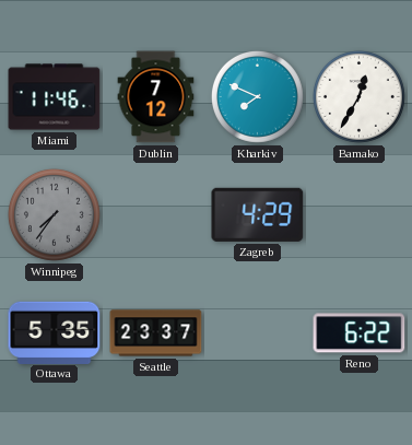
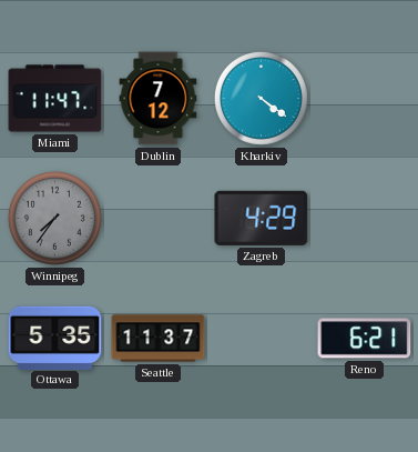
Miami: 11:46 -> 11:47
Kharkiv: 7:49 -> 4:21
Bamako: 12:35 -> none
Seattle: 23:37 -> 11:37
Reno: 6:22 -> 6:21
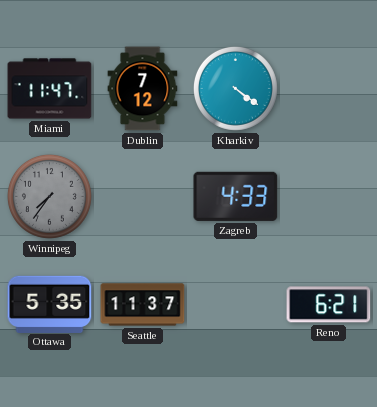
Zagreb: 4:29 -> 4:33
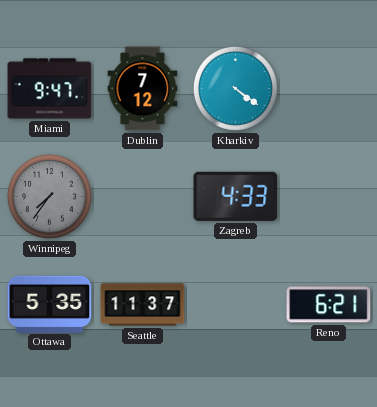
Miami: 11:47 -> 9:47
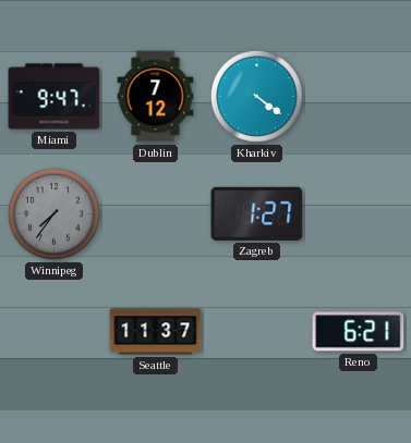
Zagreb: 4:33 -> 1:27
Ottawa: 5:35 -> none
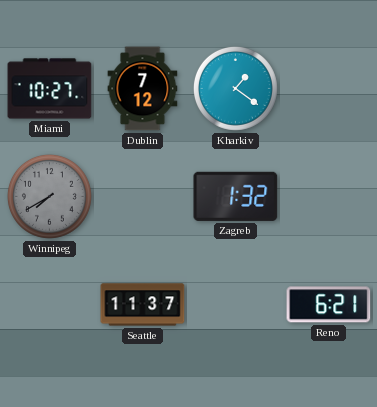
Miami: 9:47 -> 10:27
Kharkiv: 4:21 -> 1:21
Winnipeg: 7:36 -> 7:40
Zagreb: 1:27 -> 1:32
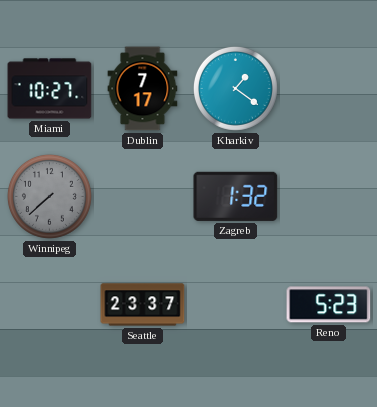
Dublin: 7:12 -> 7:17
Winnipeg: 7:40 -> 7:38
Seattle: 11:37 -> 23:37
Reno: 6:21 -> 5:23
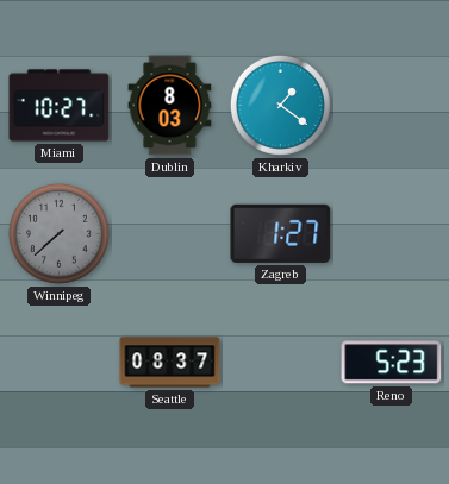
Dublin: 7:17 -> 8:03
Zagreb: 1:32 -> 1:27
Seattle: 23:37 -> 08:37
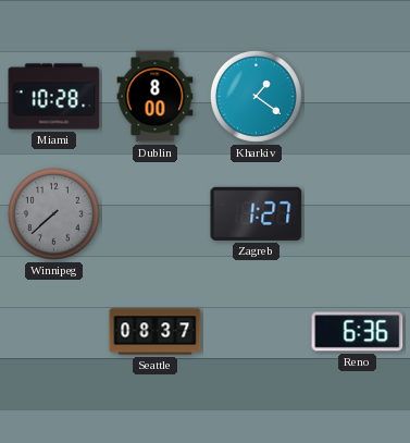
Miami: 10:27 -> 10:28
Dublin: 8:03 -> 8:00
Reno: 5:23 -> 6:36
